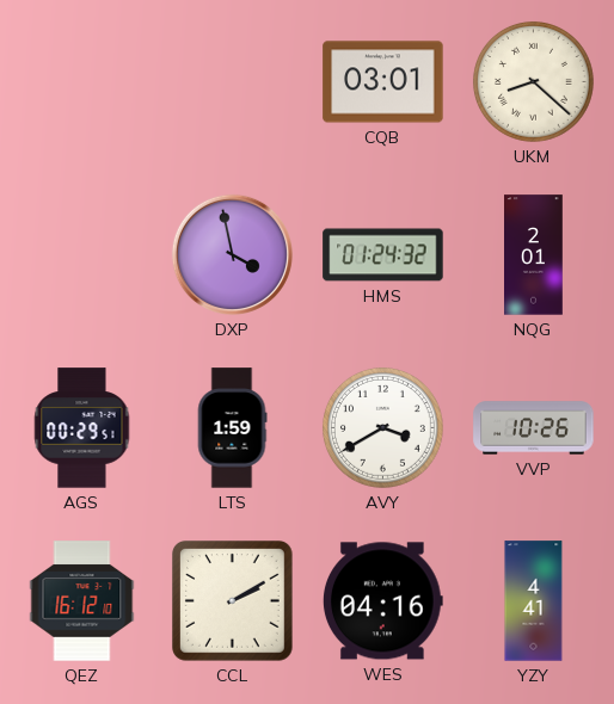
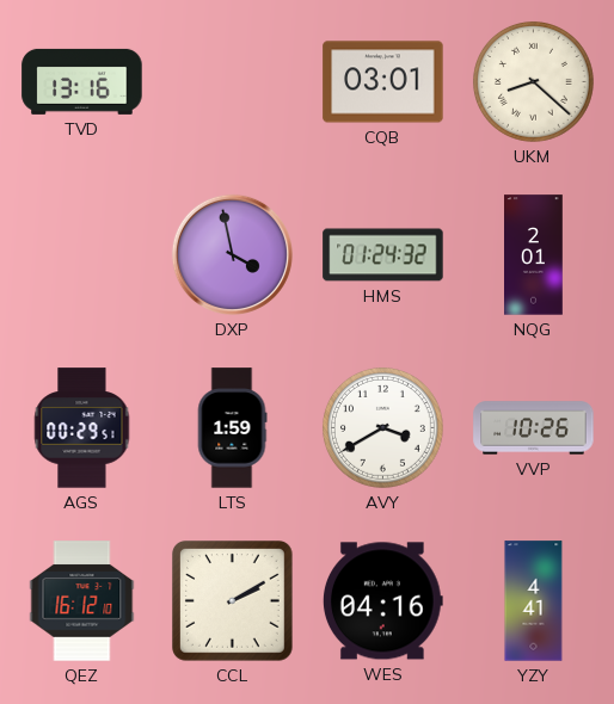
TVD: none -> 13:16
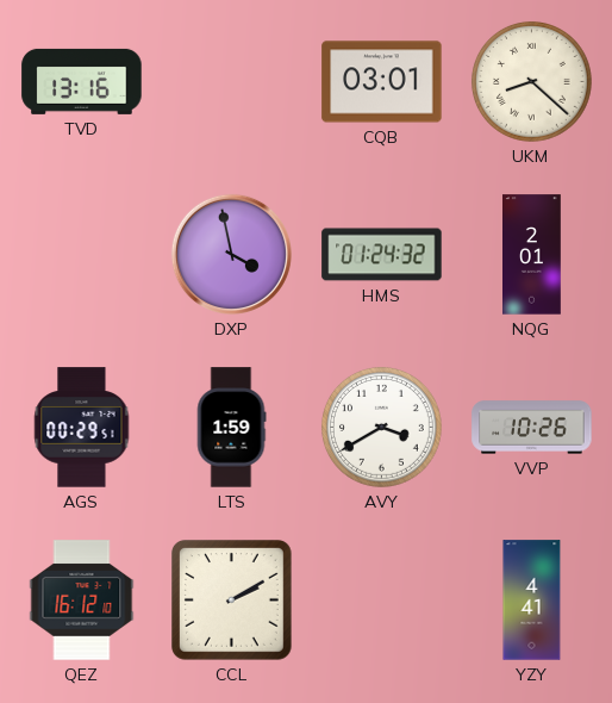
WES: 04:16 -> none
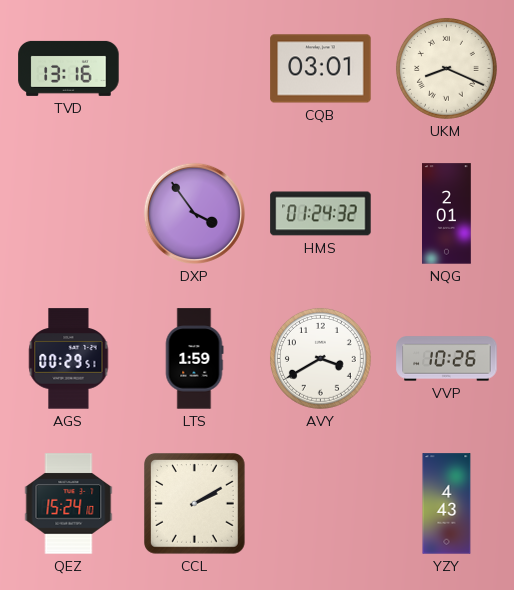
UKM: 8:22 -> 8:19
DXP: 3:58 -> 3:54
QEZ: 16:12 -> 15:24
YZY: 4:41 -> 4:43
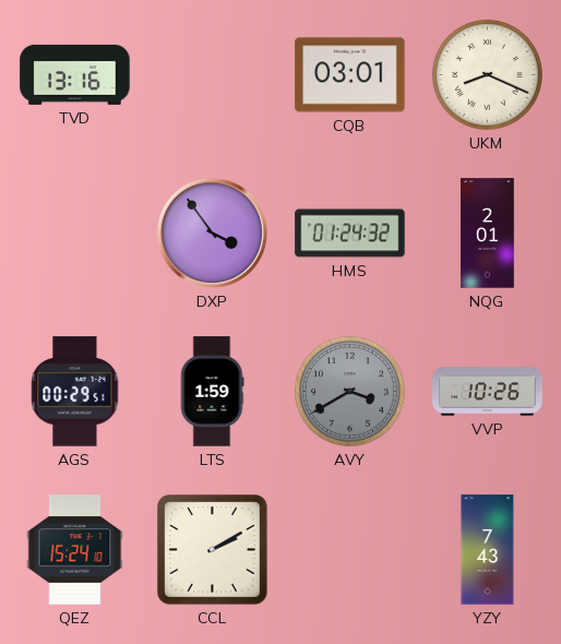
AVY dial: white -> grey
YZY: 4:43 -> 7:43
